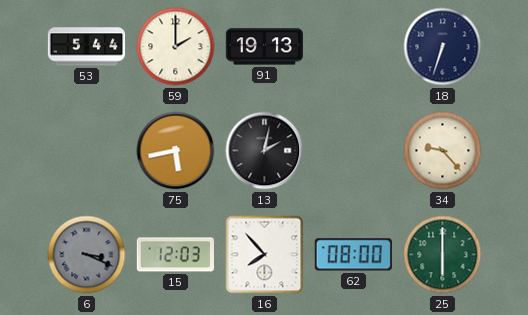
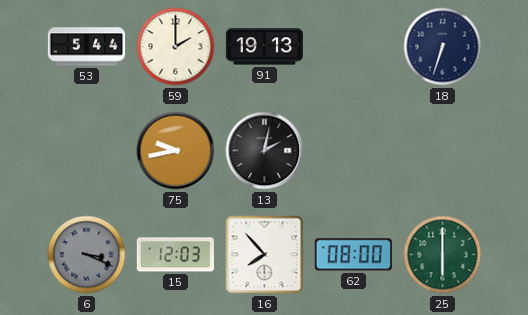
75: 5:43 -> 9:43
34: 9:23 -> none
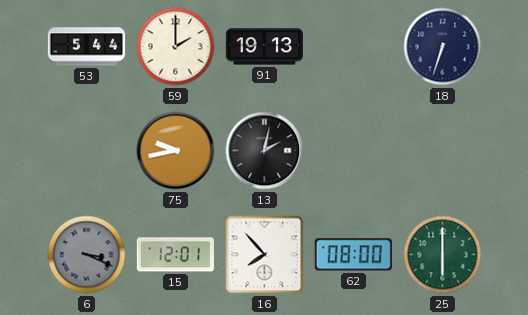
15: 12:03 -> 12:01
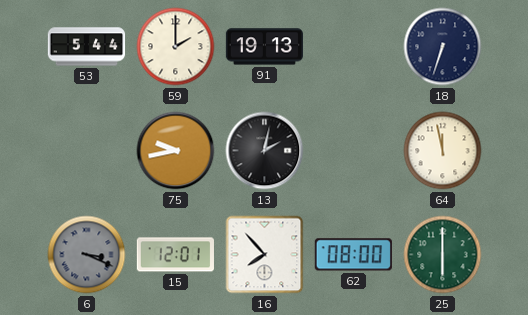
64: none -> 11:58
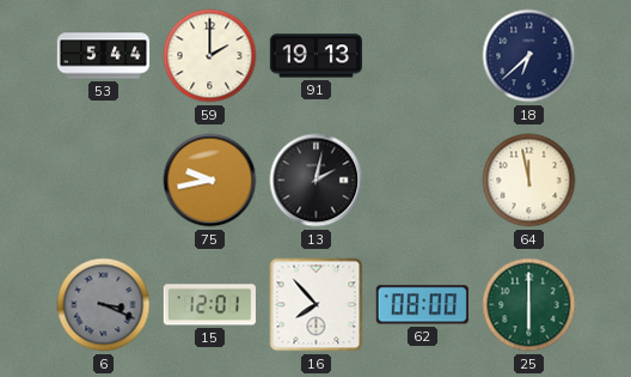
18: 6:33 -> 6:38
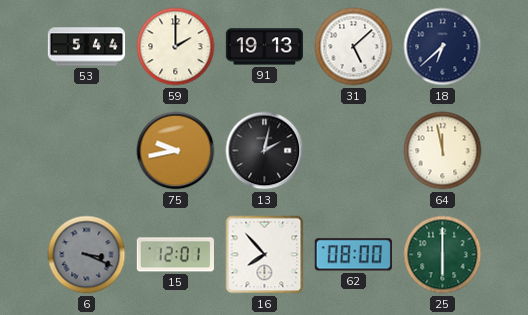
31: none -> 5:08
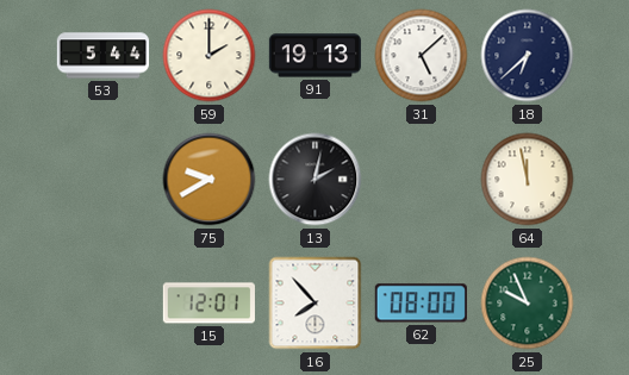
75: 9:43 -> 9:40
6: 3:19 -> none
25: 6:00 -> 9:56
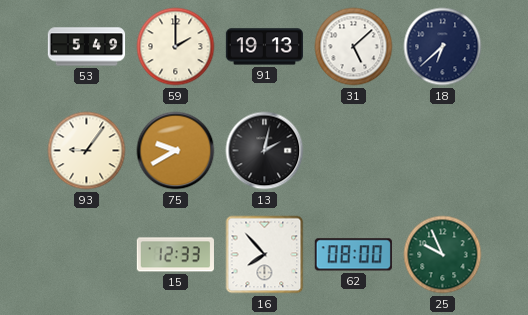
53: 5:44 -> 5:49
93: none -> 9:06
64: 11:58 -> none
15: 12:01 -> 12:33
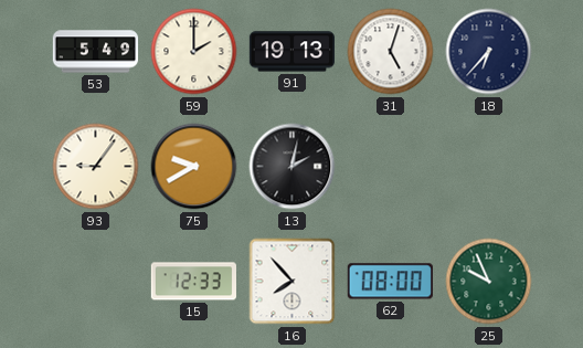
31: 5:08 -> 5:03
18: 6:38 -> 6:37
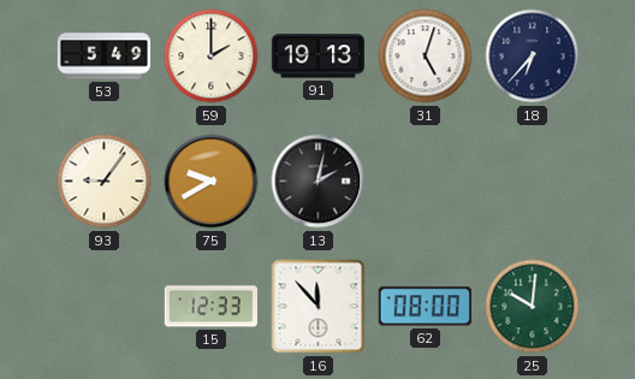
16: 7:53 -> 11:53
25: 9:56 -> 10:01
